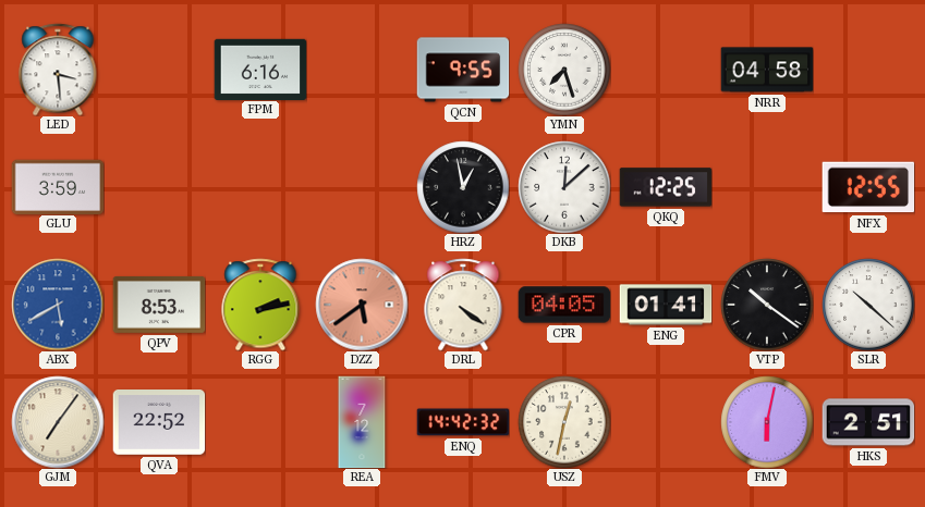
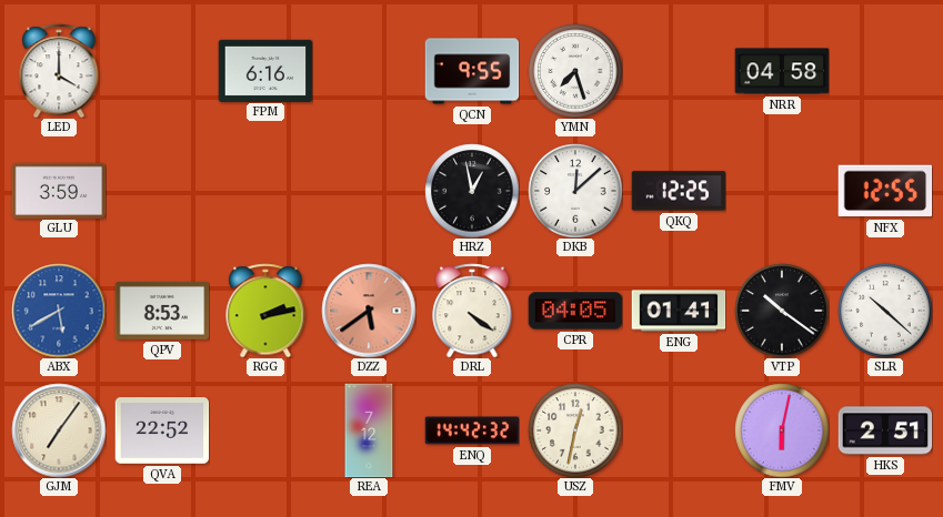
LED: 3:29 -> 4:00
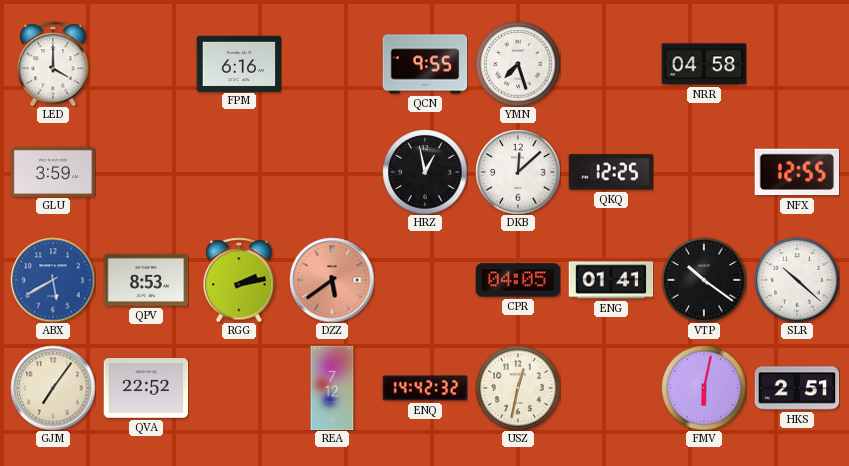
DRL: 4:21 -> none
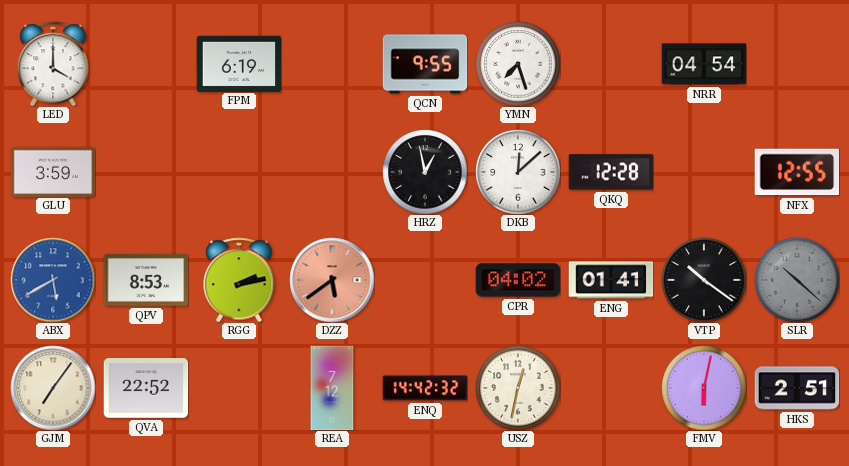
FPM: 6:16 -> 6:19
NRR: 04:58 -> 04:54
QKQ: 12:25 -> 12:28
CPR: 04:05 -> 04:02
SLR dial: white -> grey
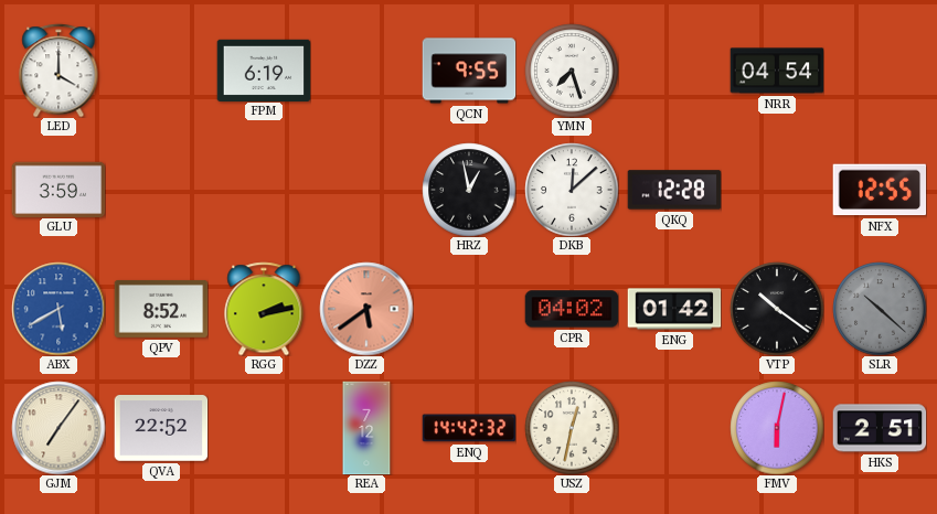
QPV: 8:53 -> 8:52
ENG: 01:41 -> 01:42
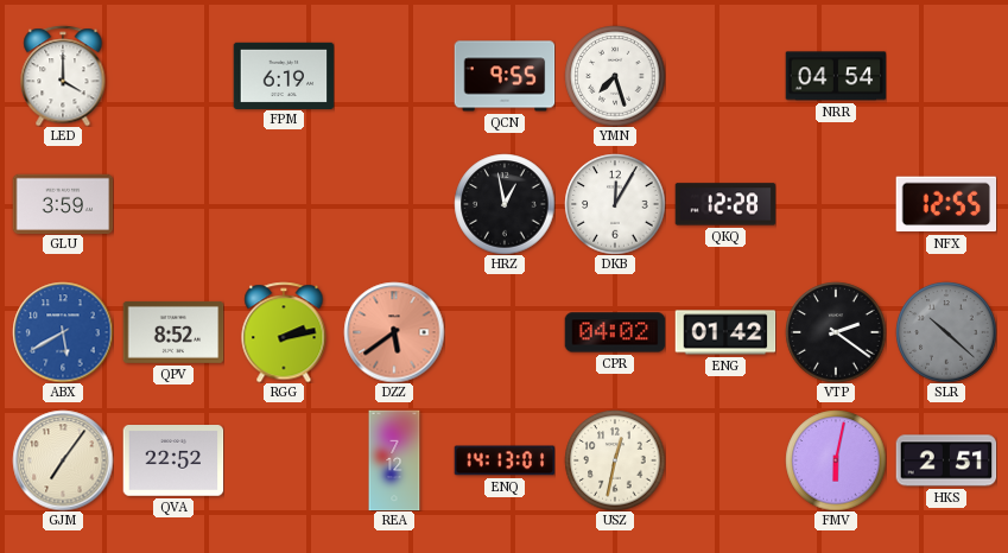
DKB: 12:08 -> 12:05
VTP: 10:21 -> 2:21
ENQ: 14:42 -> 14:13
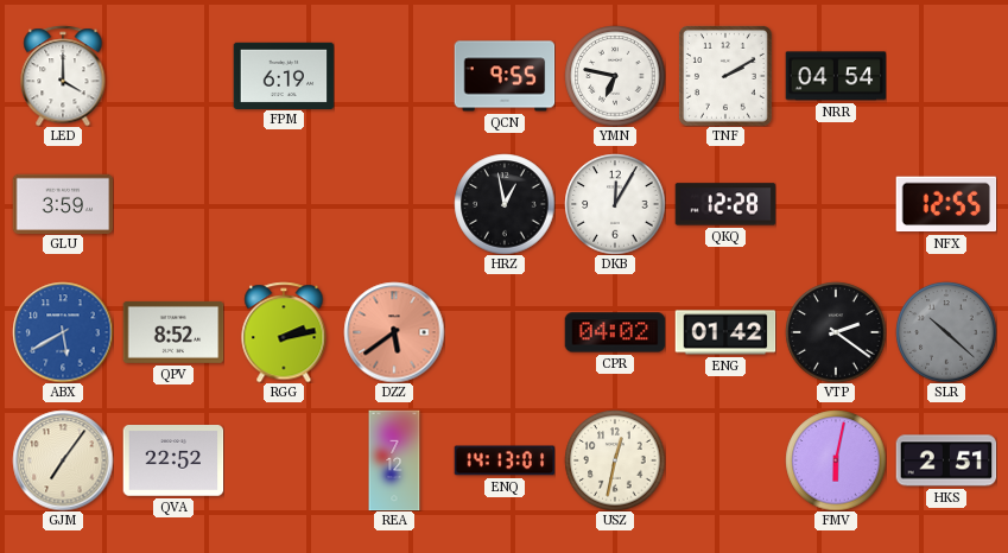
YMN: 7:27 -> 6:47
TNF: none -> 2:10
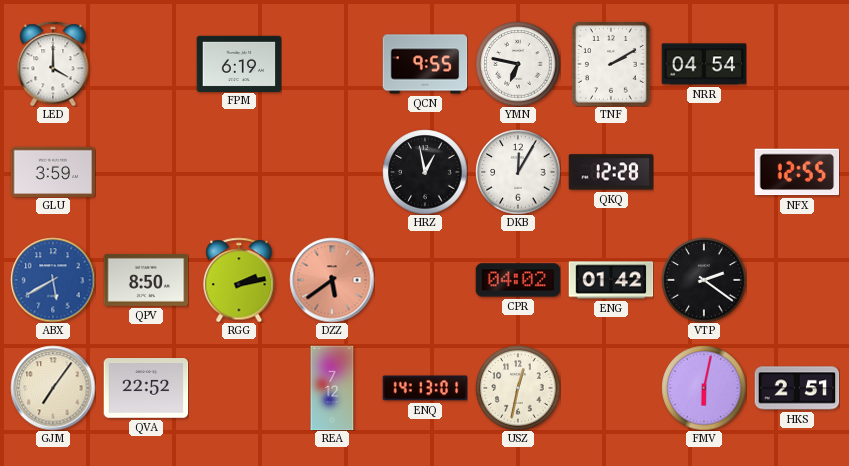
QPV: 8:52 -> 8:50
SLR: 10:22 -> none
